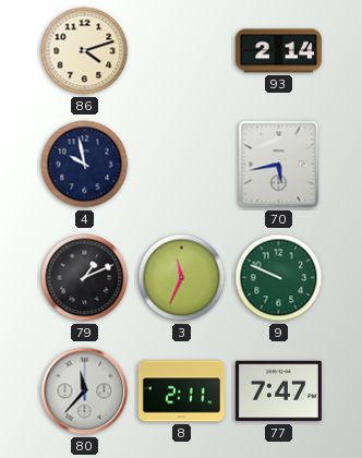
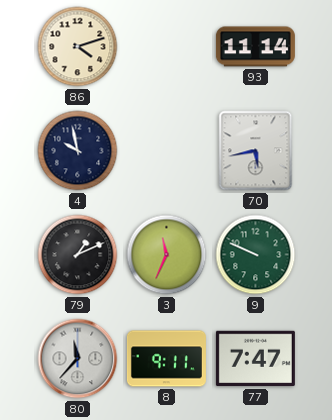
93: 2:14 -> 11:14
8: 2:11 -> 9:11
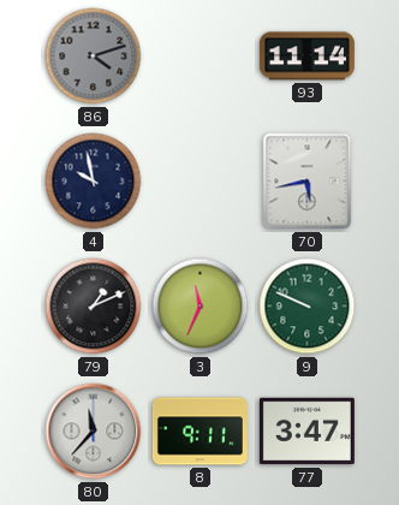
86 dial: cream -> grey
77: 7:47 -> 3:47
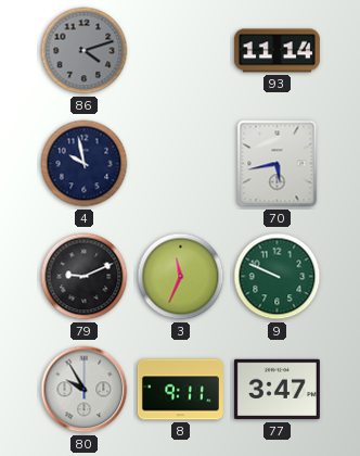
79: 1:11 -> 9:11
80: 11:37 -> 9:55
